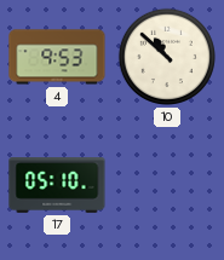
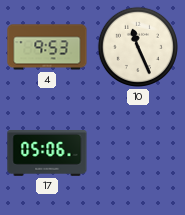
10: 10:52 -> 11:26
17: 05:10 -> 05:06
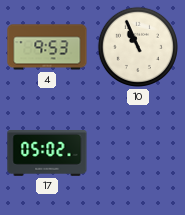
10: 11:26 -> 10:56
17: 05:06 -> 05:02
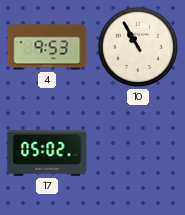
10: 10:56 -> 10:55
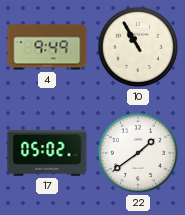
4: 9:53 -> 9:49
22: none -> 1:39
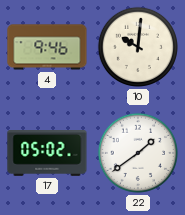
4: 9:49 -> 9:46
10: 10:55 -> 10:01
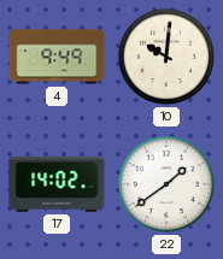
4: 9:46 -> 9:49
17: 05:02 -> 14:02
